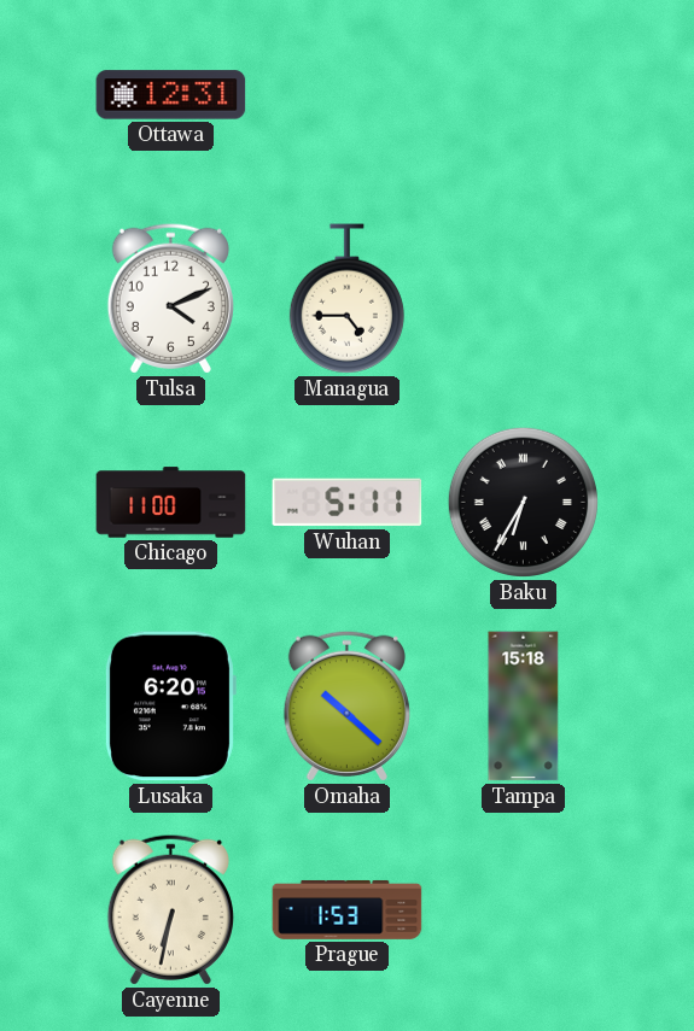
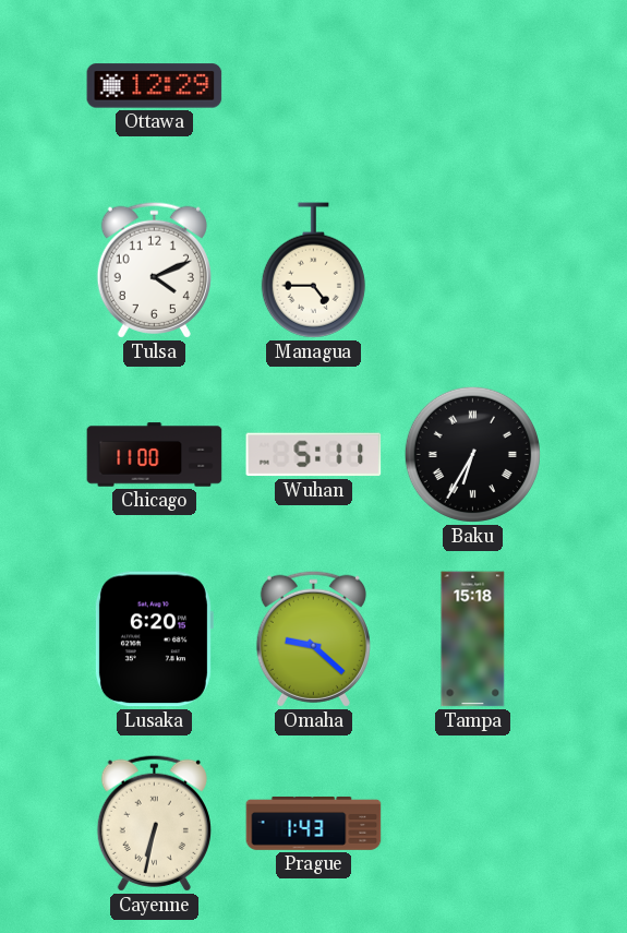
Ottawa: 12:31 -> 12:29
Omaha: 10:22 -> 9:22
Prague: 1:53 -> 1:43
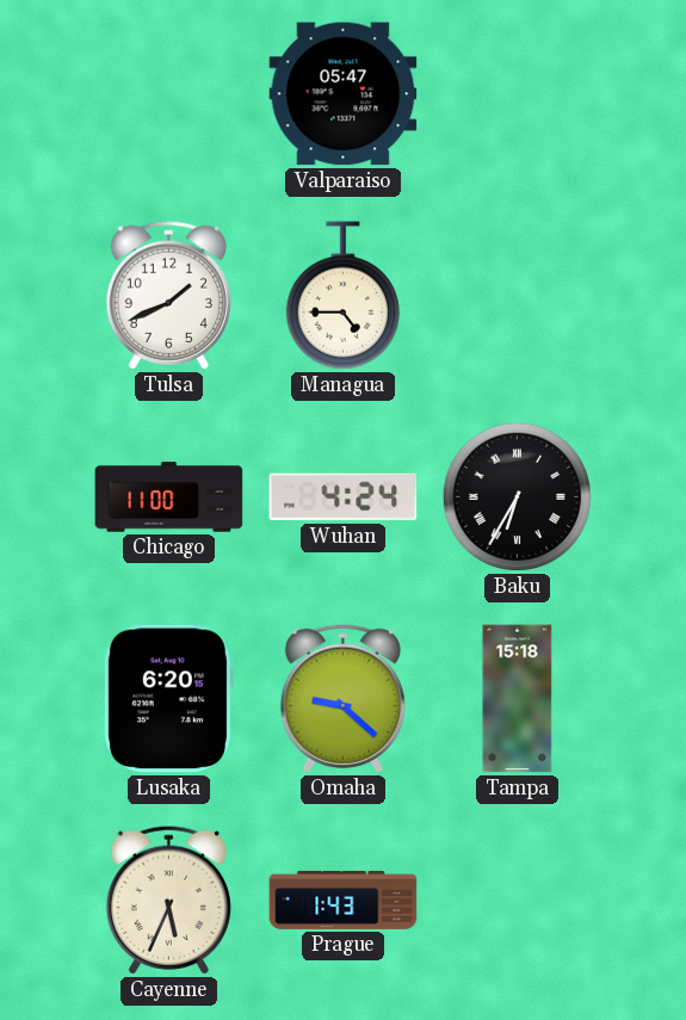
Ottawa: 12:29 -> none
Valparaiso: none -> 05:47
Tulsa: 4:11 -> 1:41
Wuhan: 5:11 -> 4:24
Cayenne: 6:32 -> 5:34
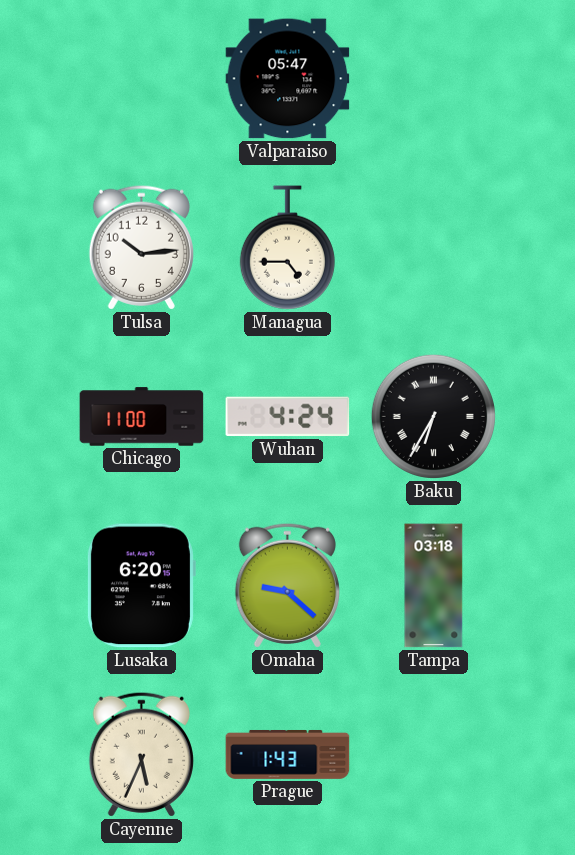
Tulsa: 1:41 -> 10:14
Tampa: 15:18 -> 03:18
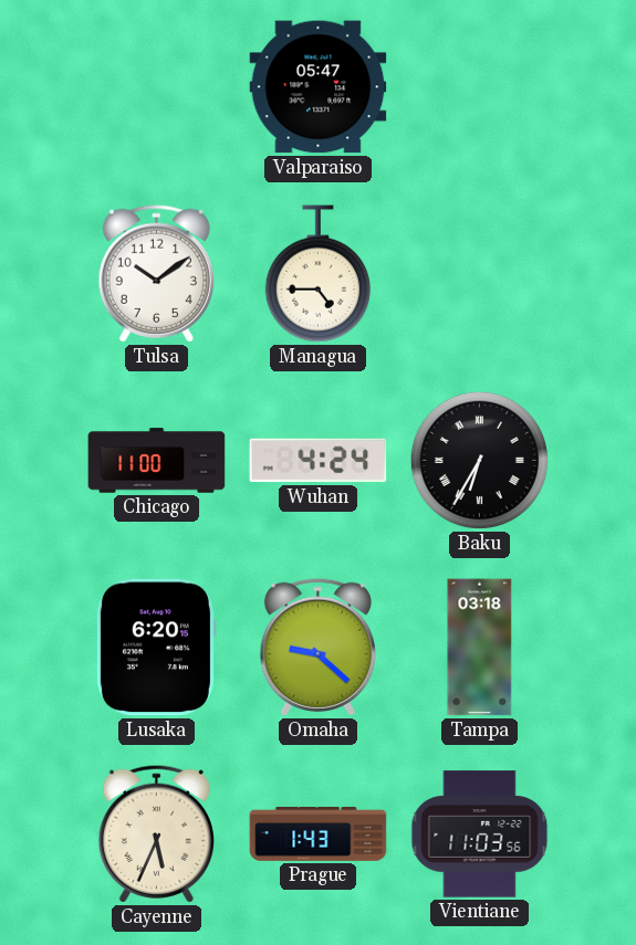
Tulsa: 10:14 -> 10:09
Vientiane: none -> 11:03
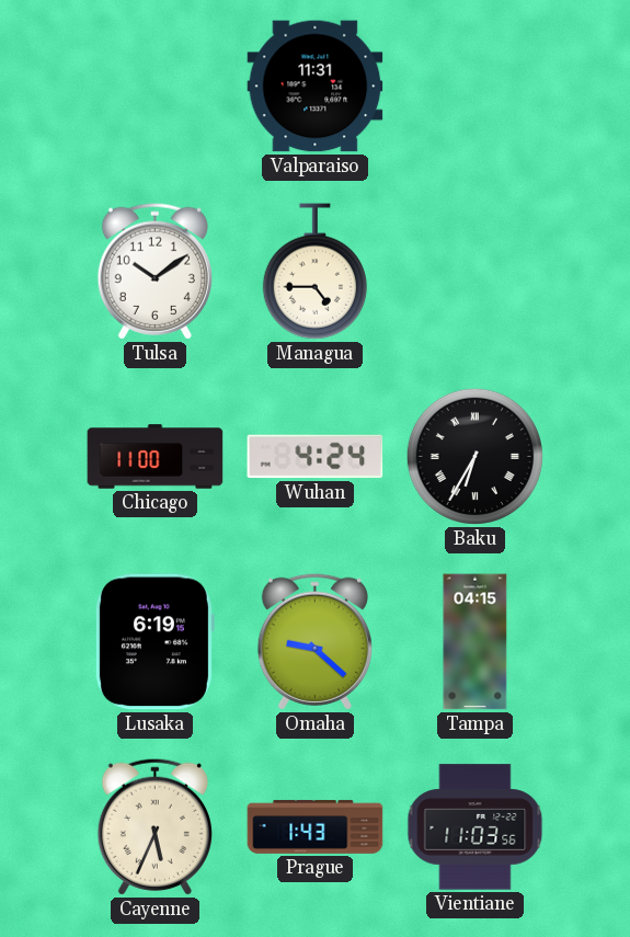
Valparaiso: 05:47 -> 11:31
Lusaka: 6:20 -> 6:19
Tampa: 03:18 -> 04:15
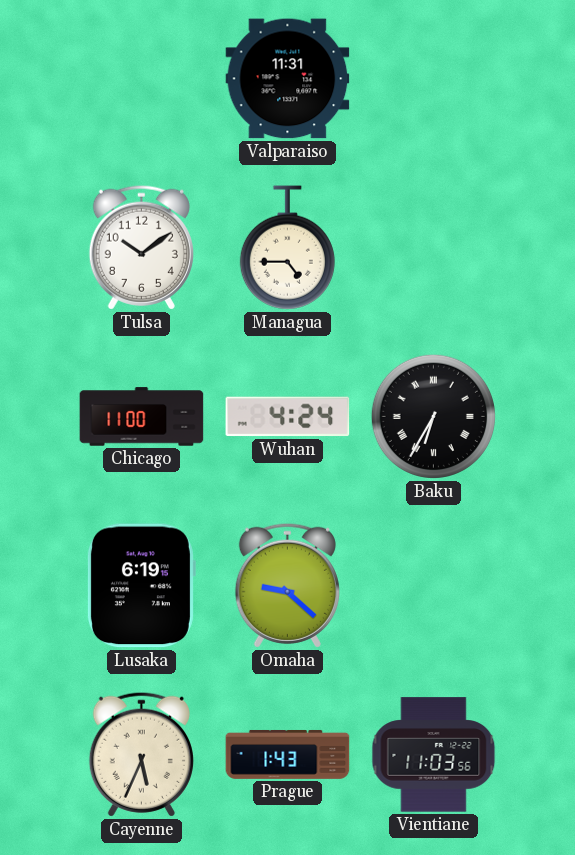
Tampa: 04:15 -> none
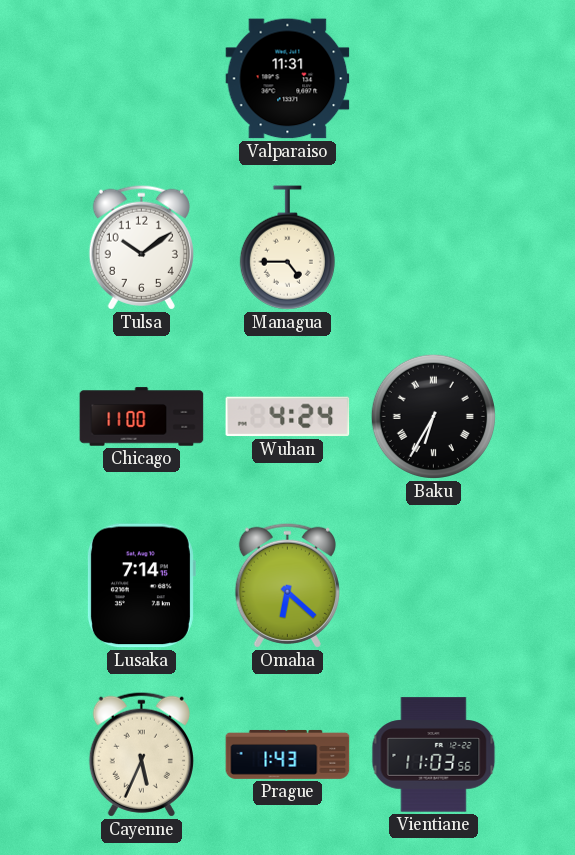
Lusaka: 6:19 -> 7:14
Omaha: 9:22 -> 6:22
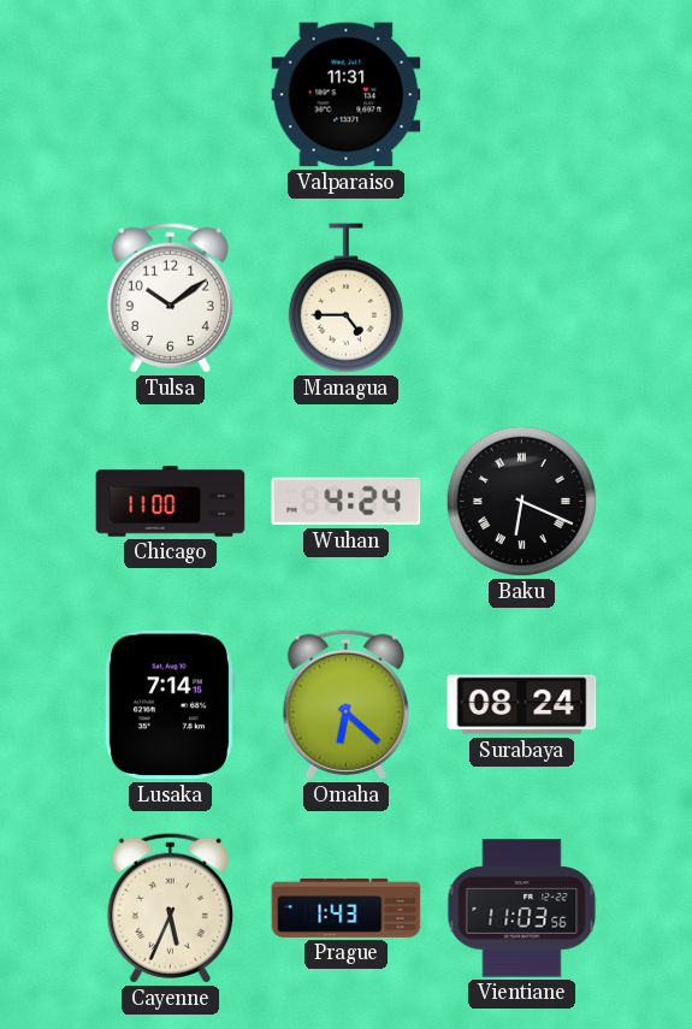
Baku: 6:35 -> 6:19
Surabaya: none -> 08:24
